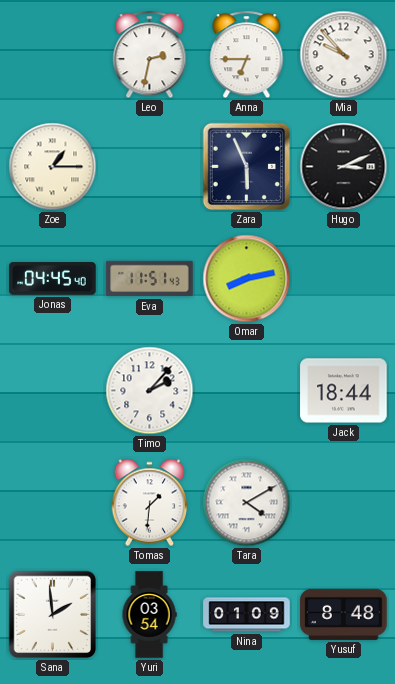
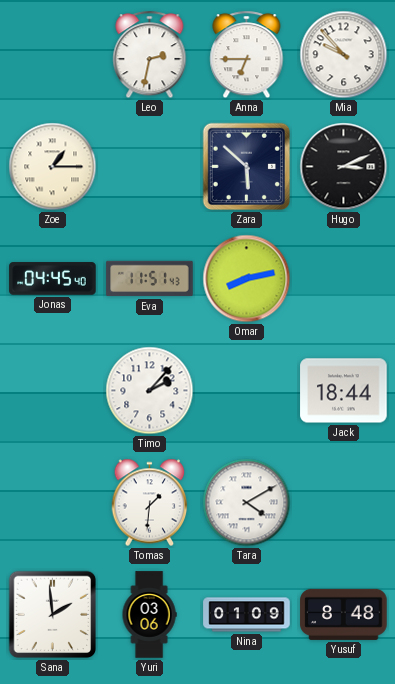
Zara: 5:56 -> 5:52
Yuri: 03:54 -> 03:06
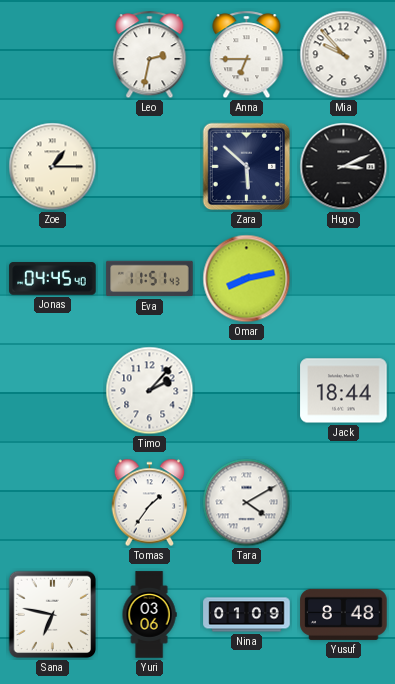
Tomas: 1:31 -> 1:36
Sana: 1:59 -> 6:47
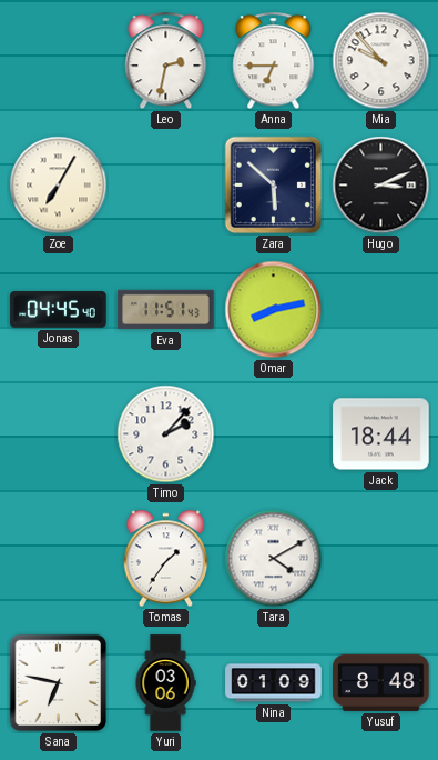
Zoe: 1:15 -> 7:05
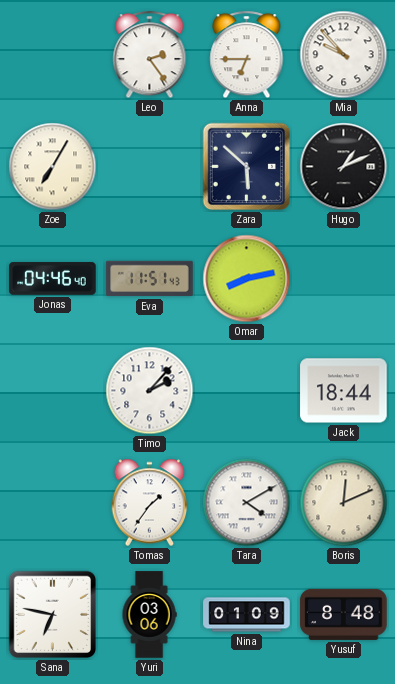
Leo: 2:32 -> 2:24
Hugo: 3:11 -> 1:11
Jonas: 04:45 -> 04:46
Boris: none -> 12:11
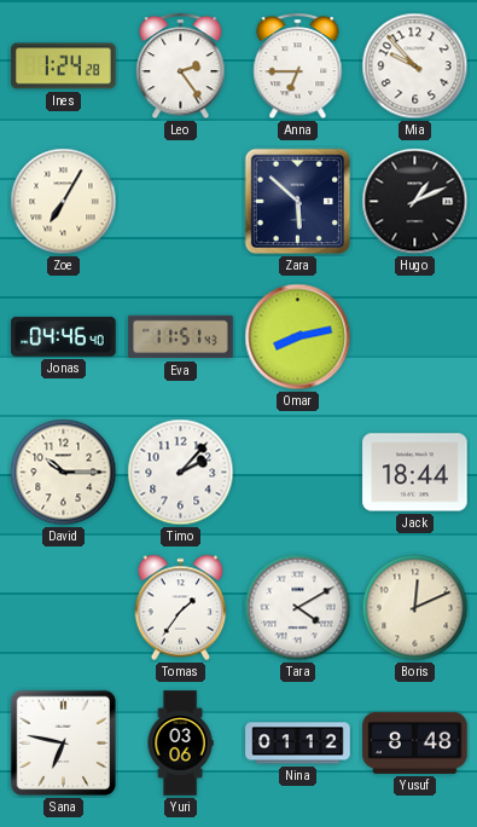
Ines: none -> 1:24
David: none -> 10:15
Nina: 01:09 -> 01:12
